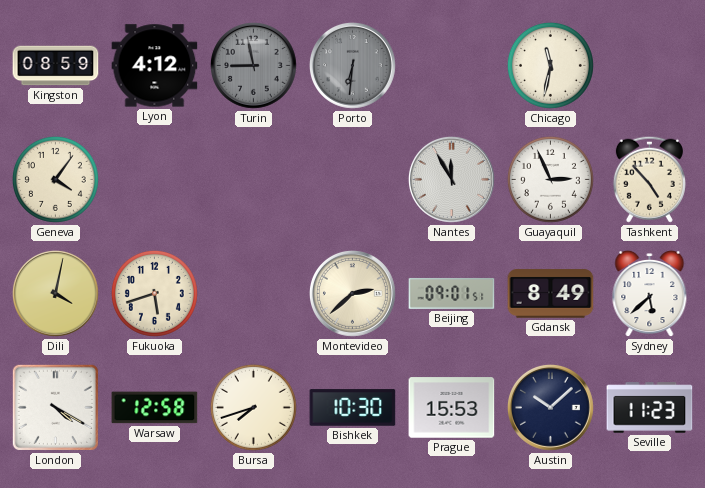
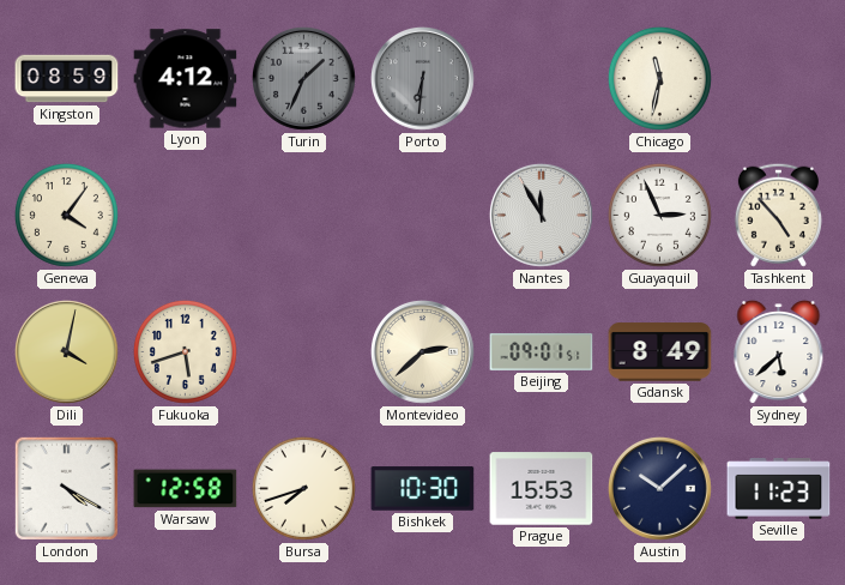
Turin: 8:58 -> 1:34
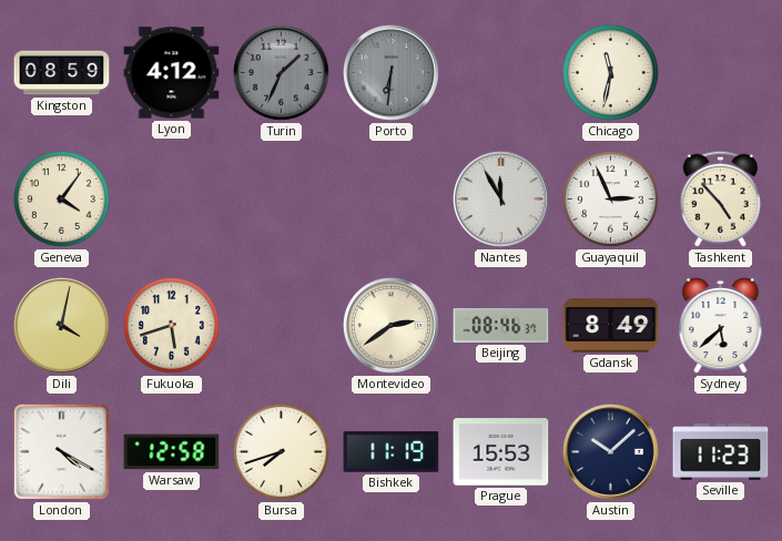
Montevideo: 2:38 -> 2:39
Beijing: 09:01 -> 08:46
Bishkek: 10:30 -> 11:19
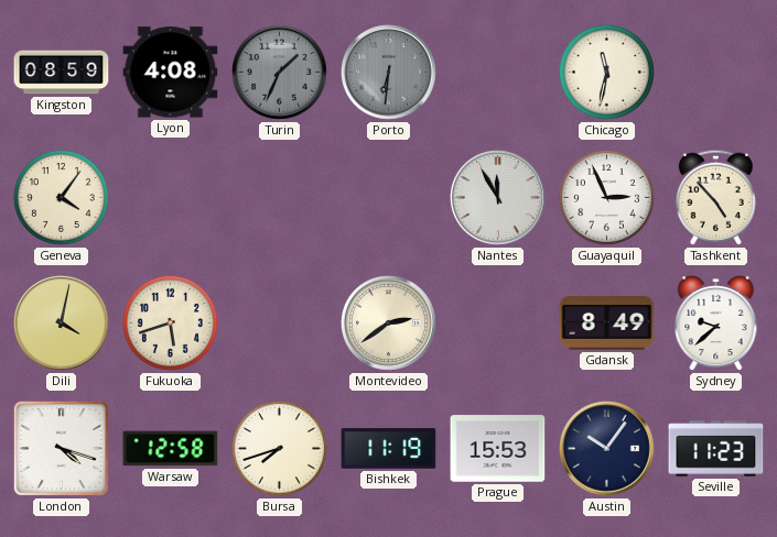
Lyon: 4:12 -> 4:08
Beijing: 08:46 -> none
Sydney: 5:38 -> 9:38
London: 4:20 -> 4:18
Austin: 10:08 -> 10:06
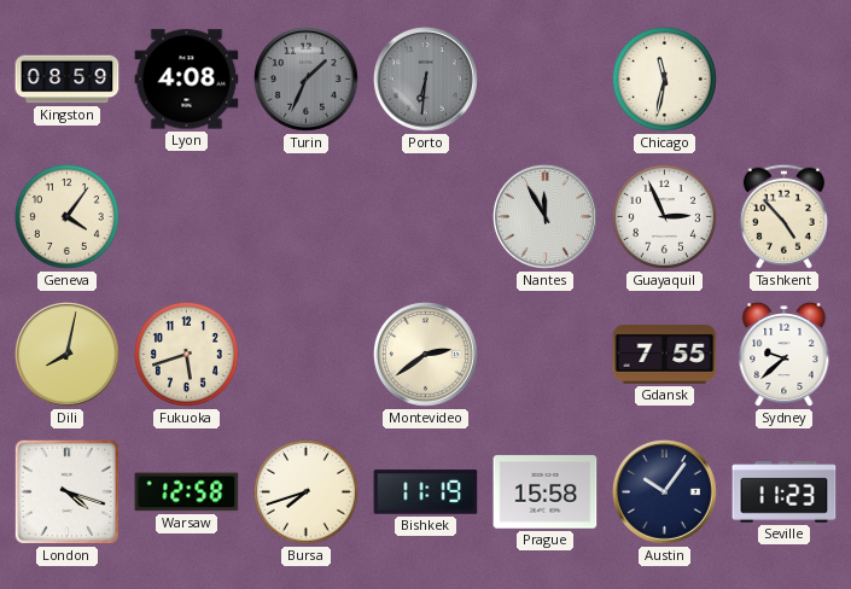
Dili: 4:02 -> 8:02
Gdansk: 8:49 -> 7:55
Prague: 15:53 -> 15:58
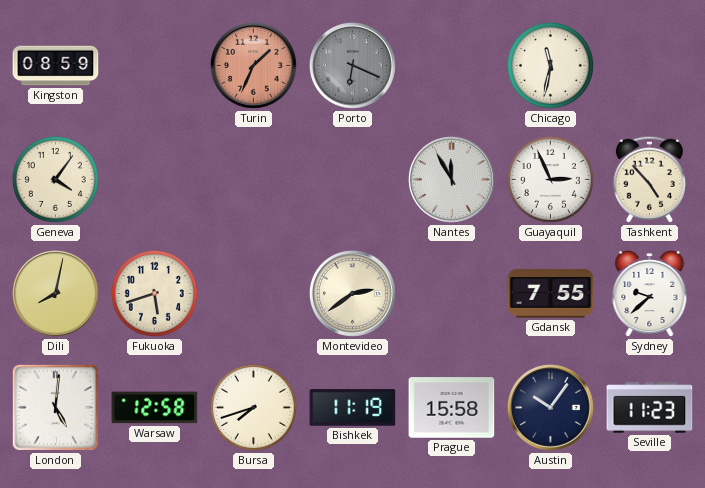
Lyon: 4:08 -> none
Turin dial: grey -> salmon
Porto: 6:31 -> 6:19
London: 4:18 -> 5:01
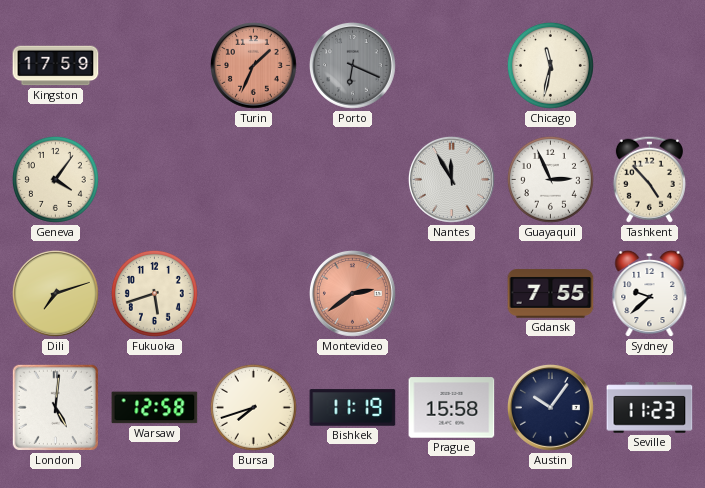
Kingston: 08:59 -> 17:59
Dili: 8:02 -> 7:12
Montevideo dial: cream -> salmon
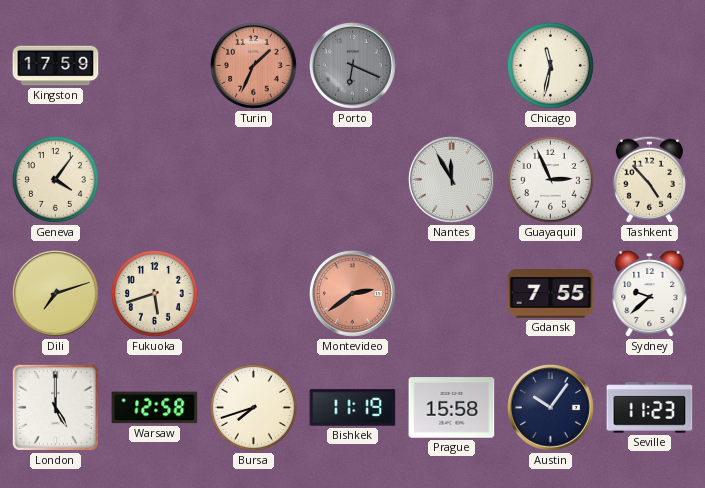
London: 5:01 -> 5:00
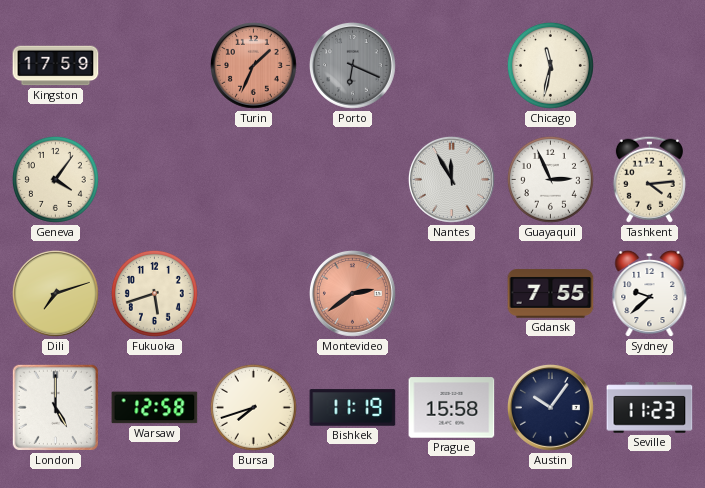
Tashkent: 4:53 -> 4:14
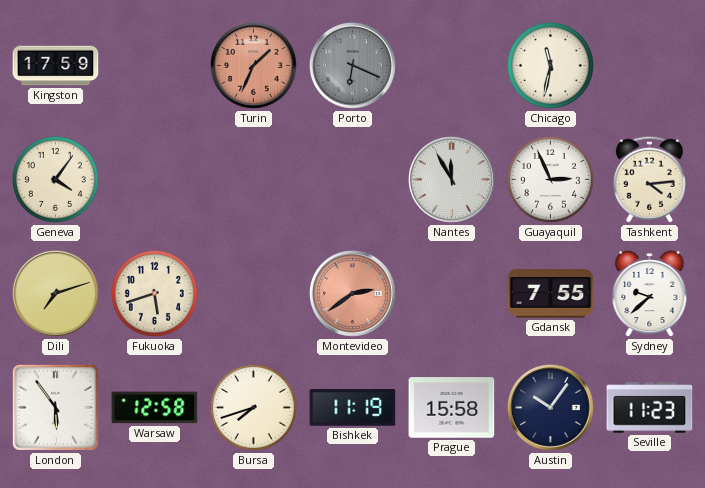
London: 5:00 -> 5:54
